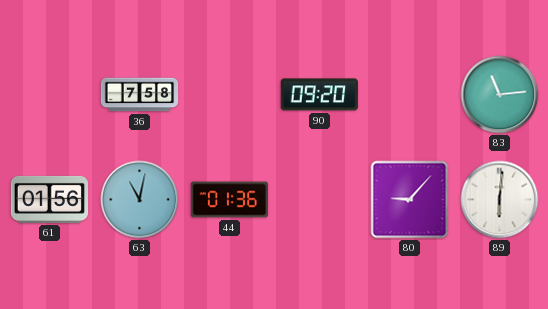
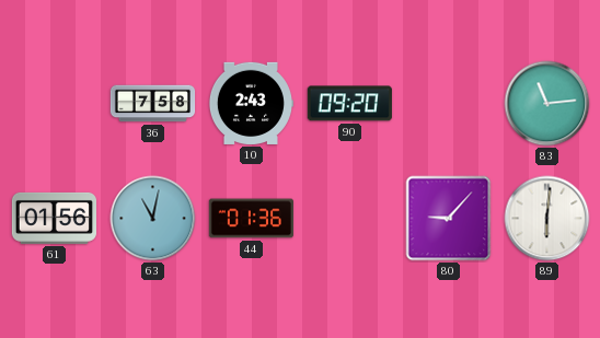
10: none -> 2:43
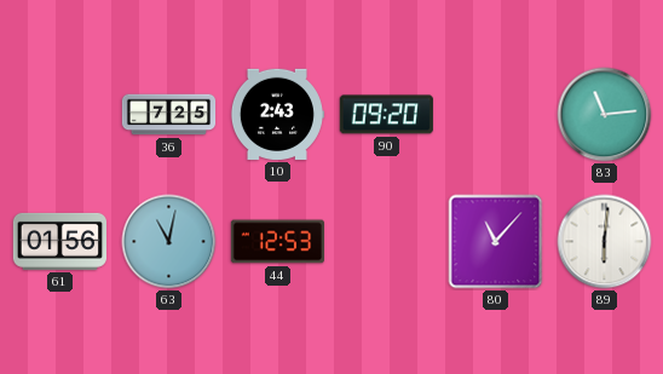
36: 7:58 -> 7:25
44: 01:36 -> 12:53
80: 9:07 -> 11:07
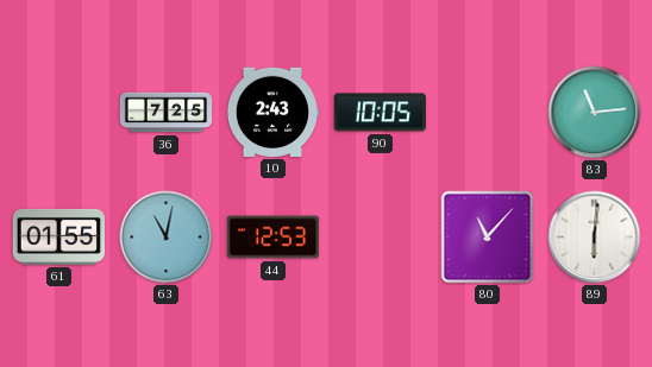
90: 09:20 -> 10:05
61: 01:56 -> 01:55
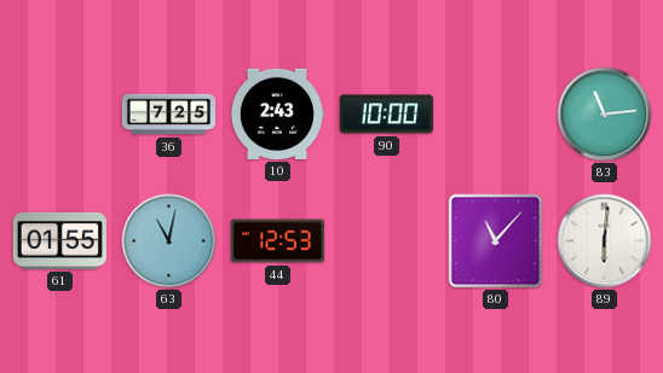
90: 10:05 -> 10:00
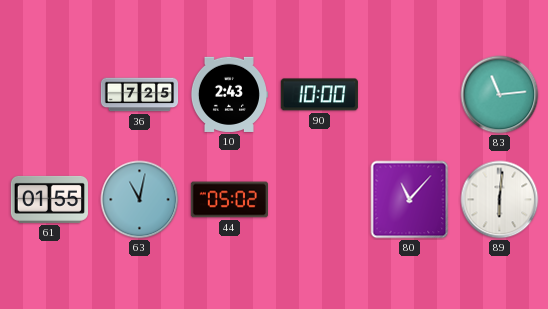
44: 12:53 -> 05:02
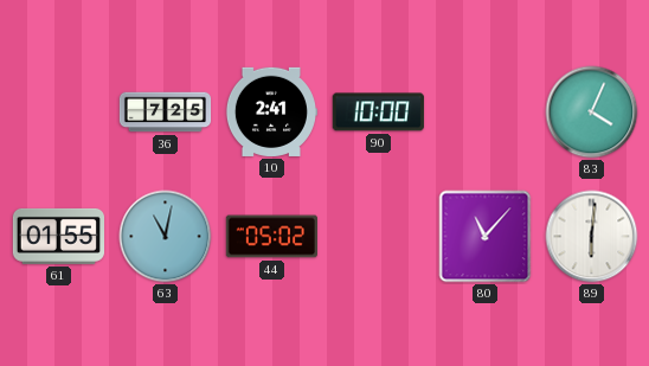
10: 2:43 -> 2:41
83: 11:14 -> 4:04
